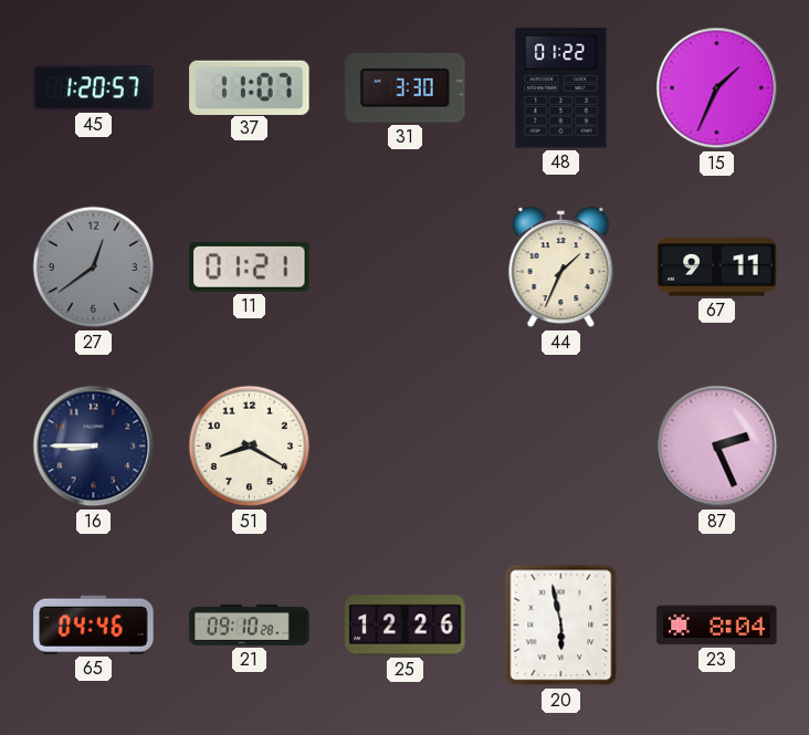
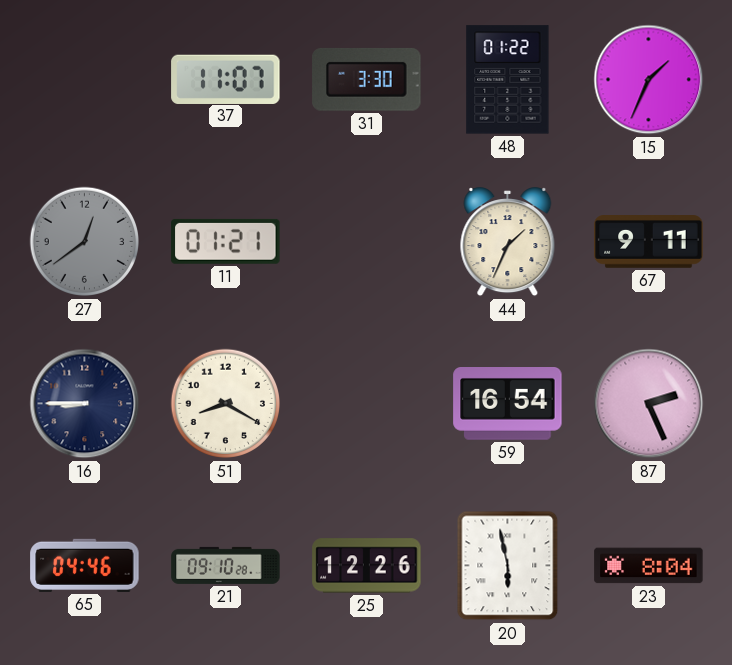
45: 1:20 -> none
59: none -> 16:54
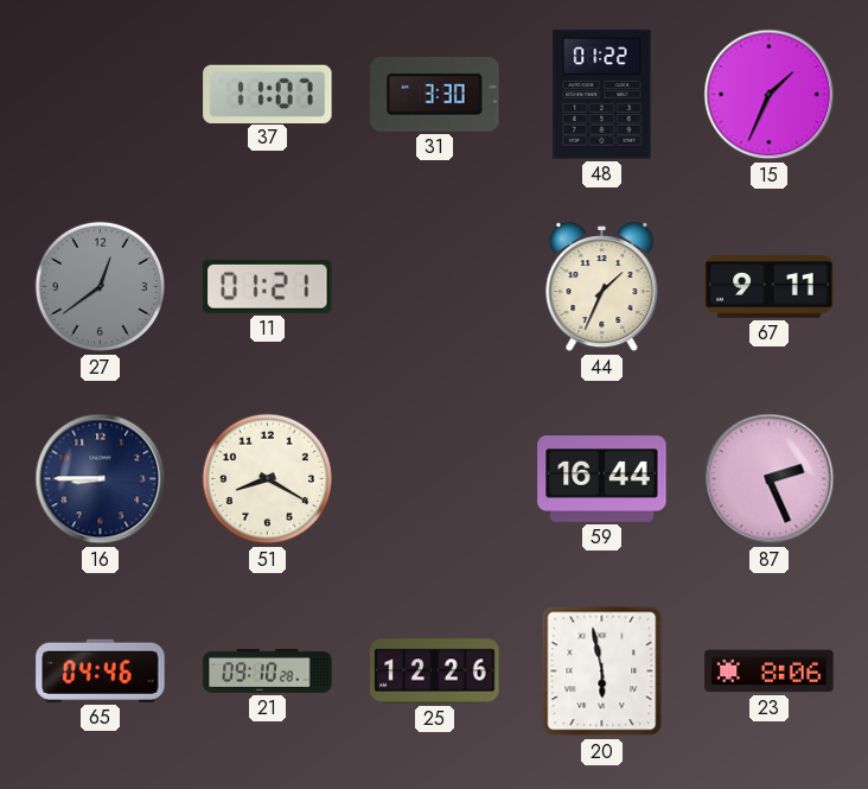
59: 16:54 -> 16:44
23: 8:04 -> 8:06
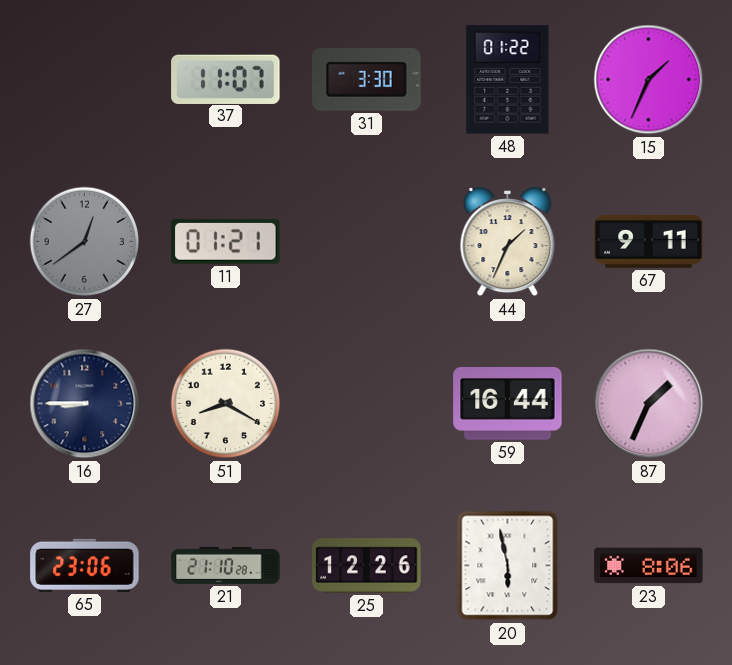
87: 2:26 -> 1:34
65: 04:46 -> 23:06
21: 09:10 -> 21:10
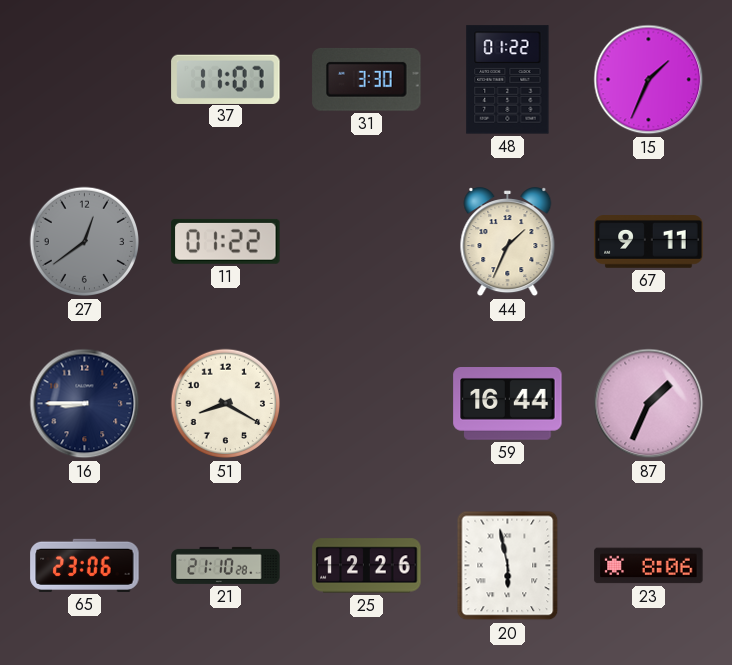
11: 01:21 -> 01:22
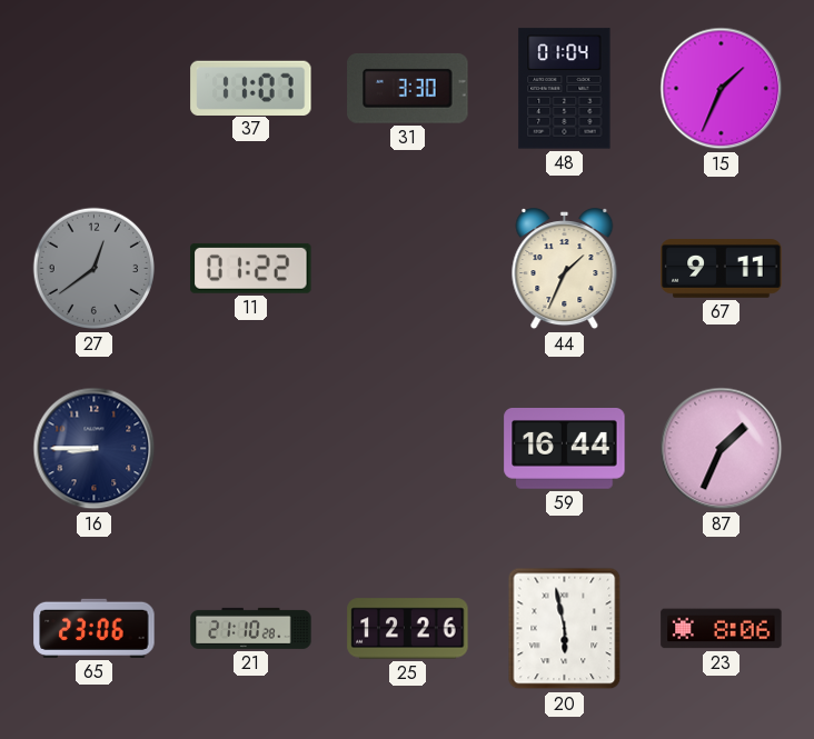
48: 01:22 -> 01:04
51: 8:20 -> none
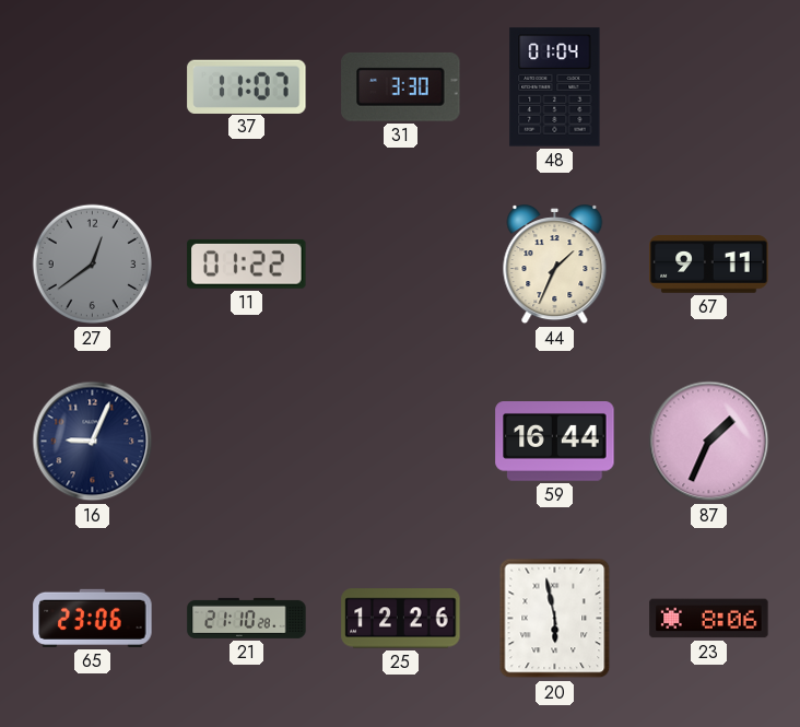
15: 1:34 -> none
16: 8:45 -> 9:04
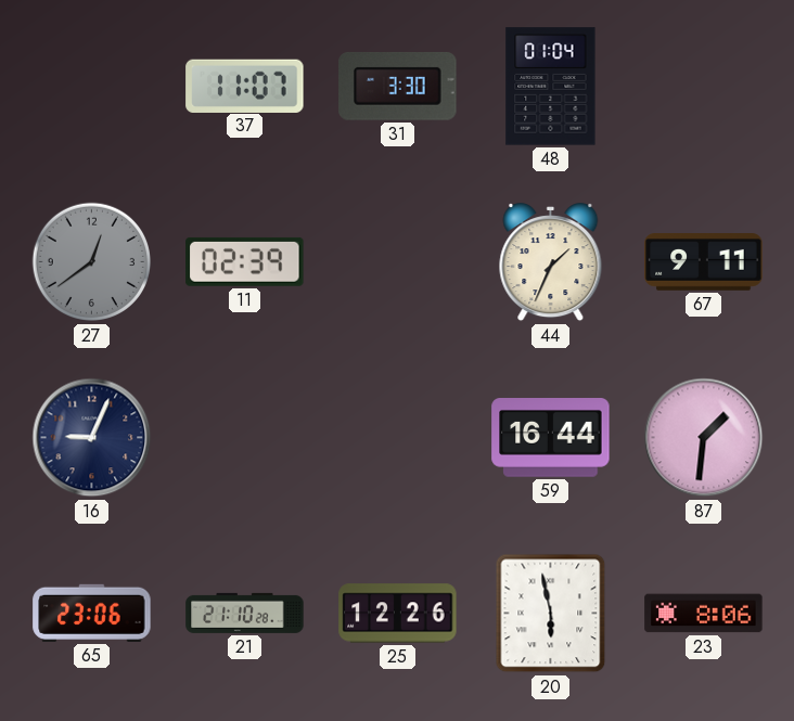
11: 01:22 -> 02:39
87: 1:34 -> 1:31
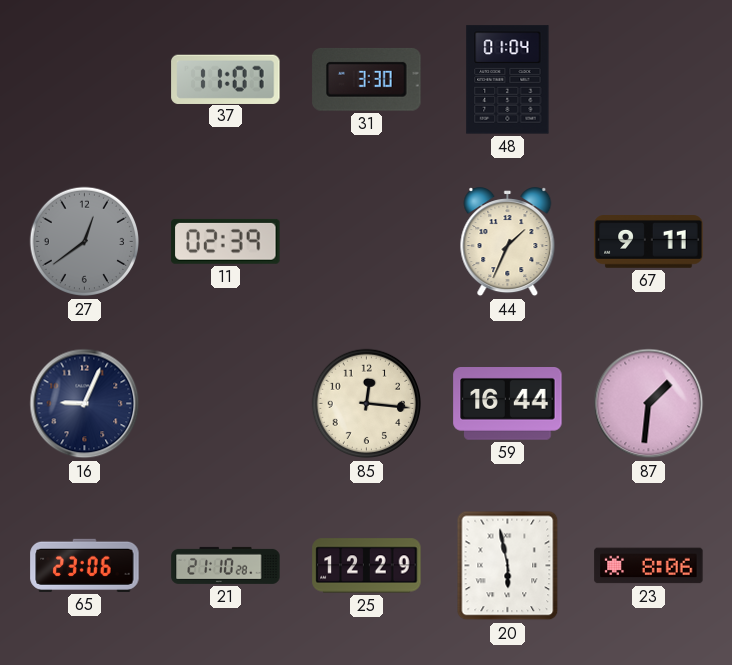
85: none -> 12:16
25: 12:26 -> 12:29
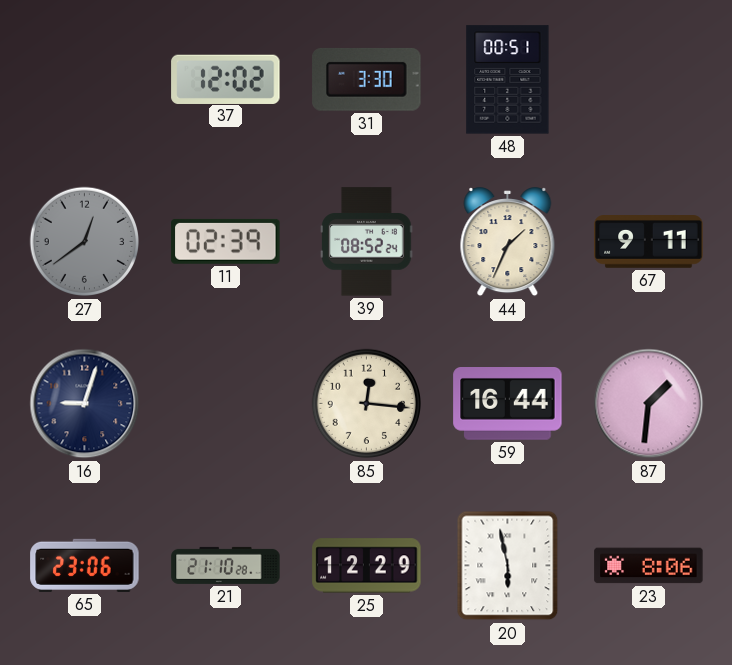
37: 11:07 -> 12:02
48: 01:04 -> 00:51
39: none -> 08:52
16: 9:04 -> 9:03
